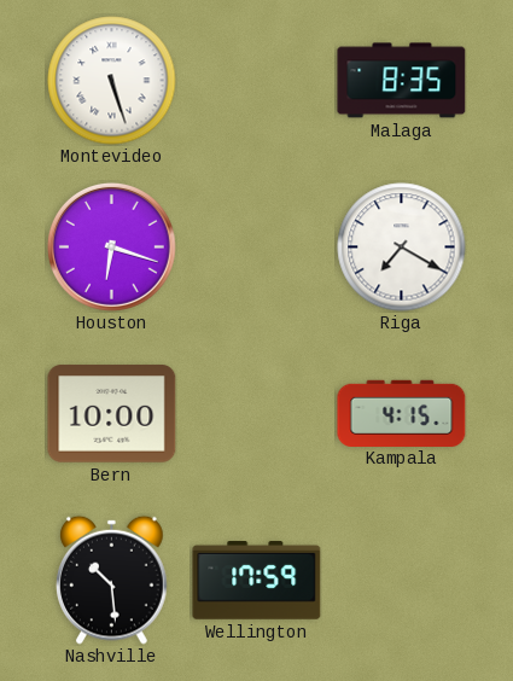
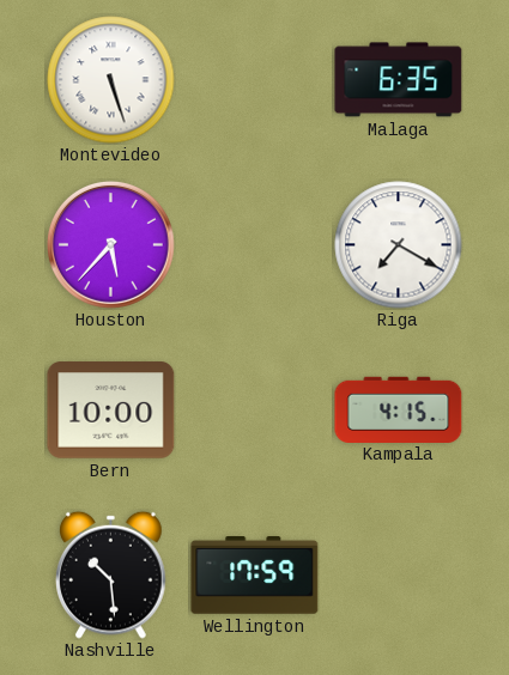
Malaga: 8:35 -> 6:35
Houston: 6:18 -> 5:37
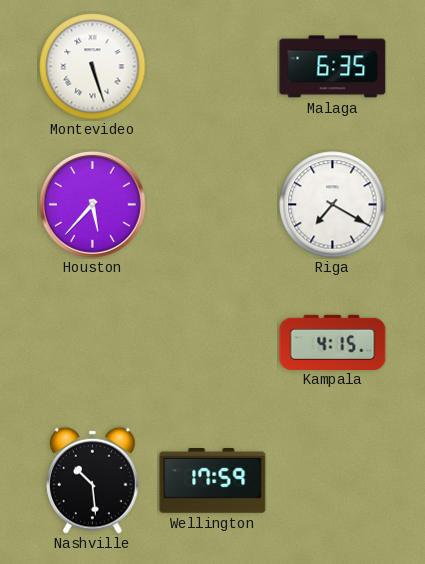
Bern: 10:00 -> none
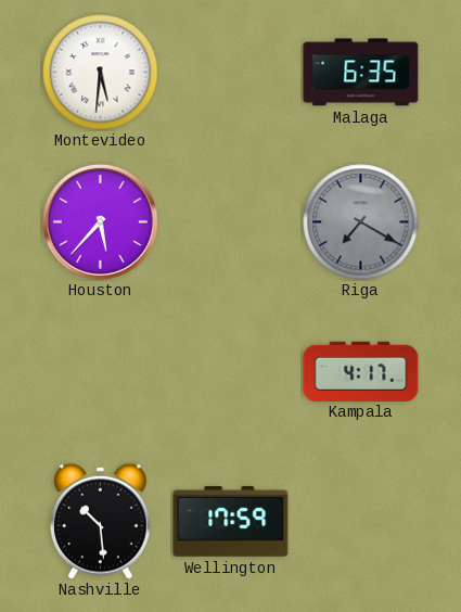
Montevideo: 5:27 -> 5:31
Riga dial: white -> grey
Kampala: 4:15 -> 4:17
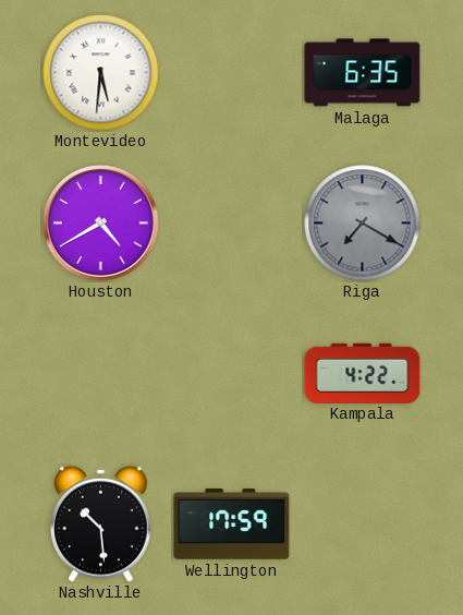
Houston: 5:37 -> 4:40
Kampala: 4:17 -> 4:22
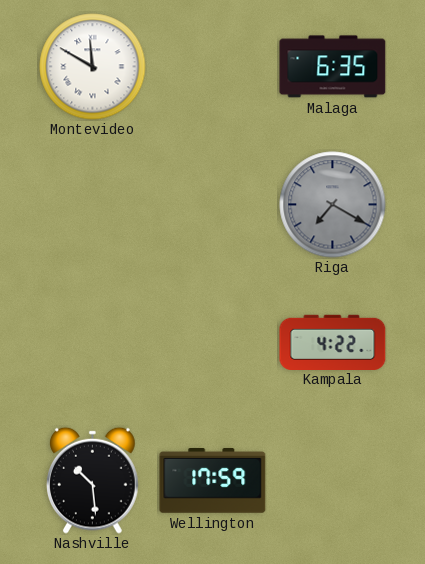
Montevideo: 5:31 -> 11:50
Houston: 4:40 -> none
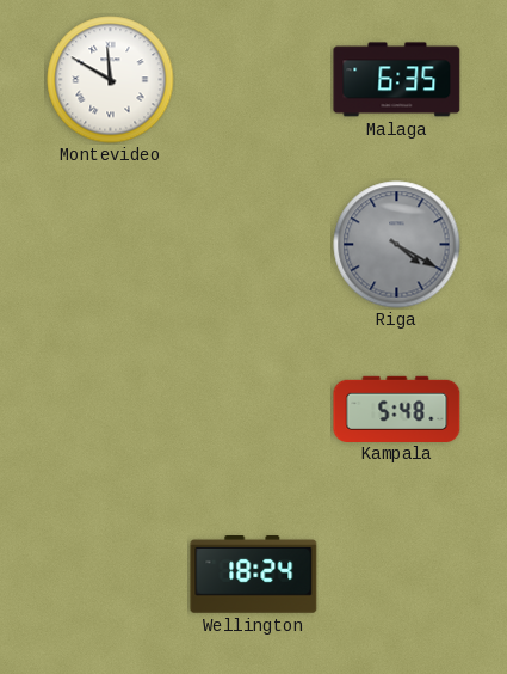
Riga: 7:20 -> 4:20
Kampala: 4:22 -> 5:48
Nashville: 10:29 -> none
Wellington: 17:59 -> 18:24
